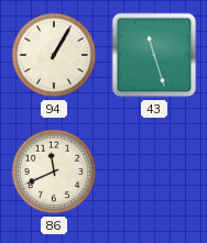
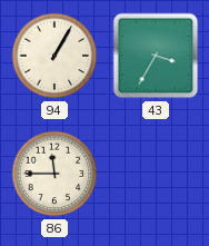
43: 11:27 -> 3:35
86: 11:41 -> 11:45
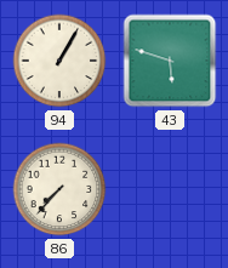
43: 3:35 -> 5:48
86: 11:45 -> 7:37
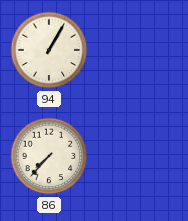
43: 5:48 -> none
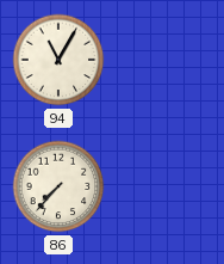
94: 1:05 -> 11:05
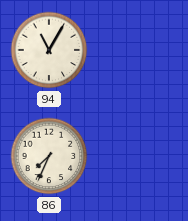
86: 7:37 -> 7:34
